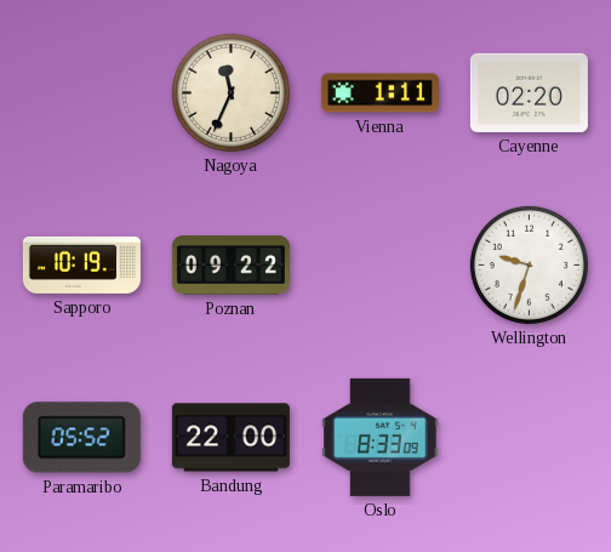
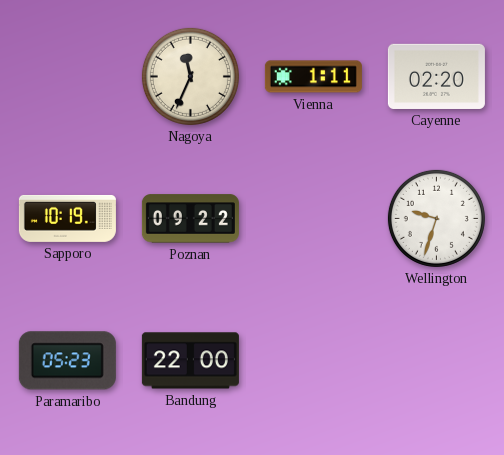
Paramaribo: 05:52 -> 05:23
Oslo: 8:33 -> none
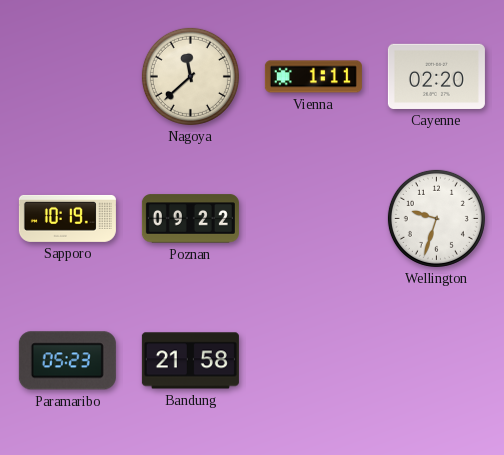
Nagoya: 11:34 -> 11:38
Bandung: 22:00 -> 21:58
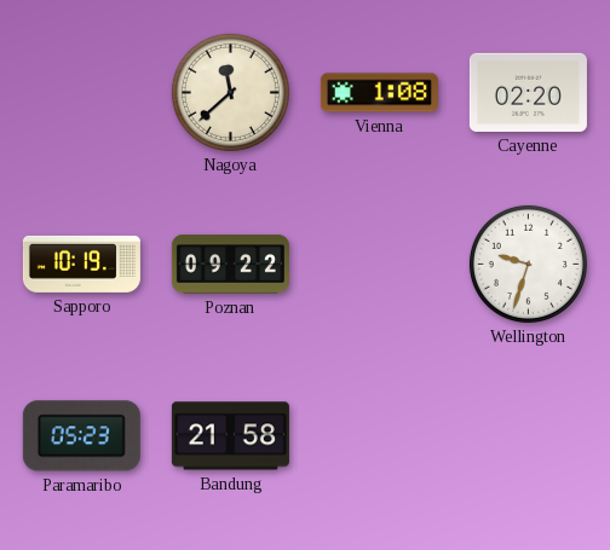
Vienna: 1:11 -> 1:08
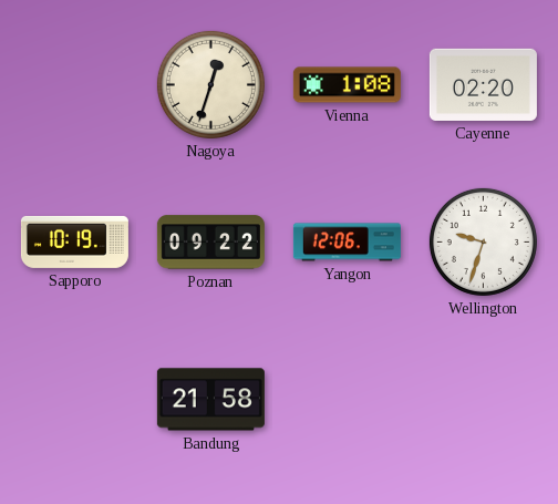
Nagoya: 11:38 -> 12:33
Yangon: none -> 12:06
Paramaribo: 05:23 -> none
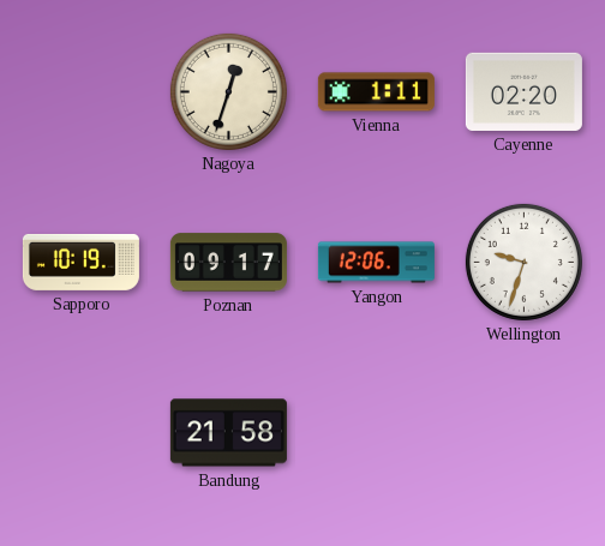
Vienna: 1:08 -> 1:11
Poznan: 09:22 -> 09:17
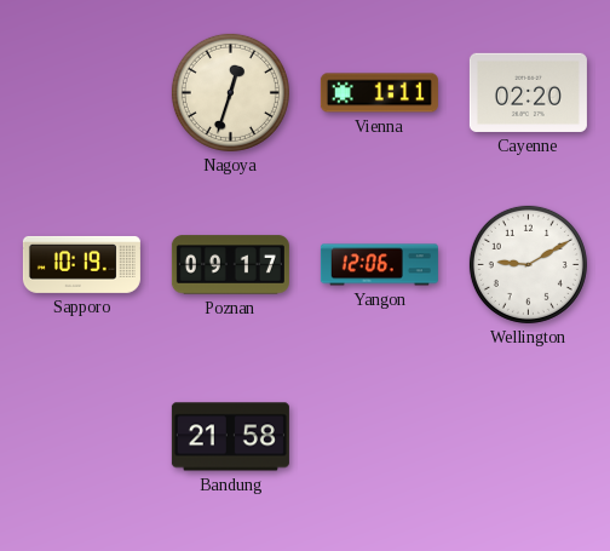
Wellington: 9:33 -> 9:10
